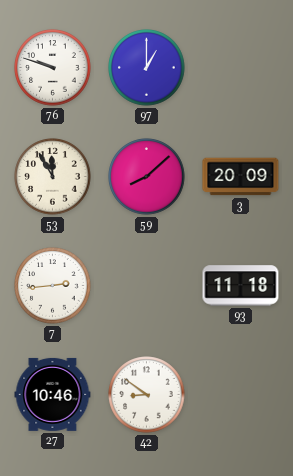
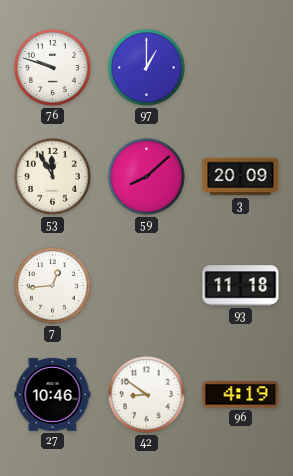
7: 2:44 -> 12:44
96: none -> 4:19
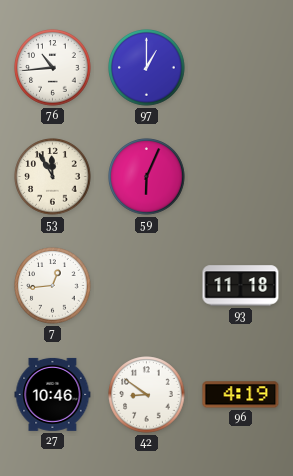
76: 9:48 -> 10:44
59: 8:08 -> 6:04
3: 20:09 -> none
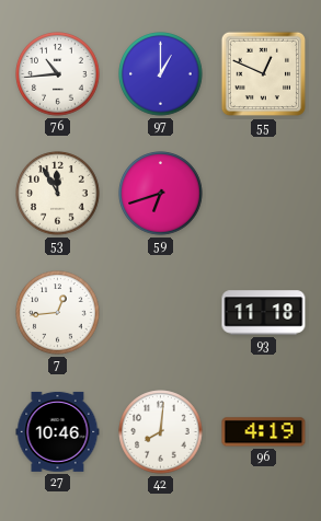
55: none -> 12:49
59: 6:04 -> 6:42
42: 8:51 -> 8:01
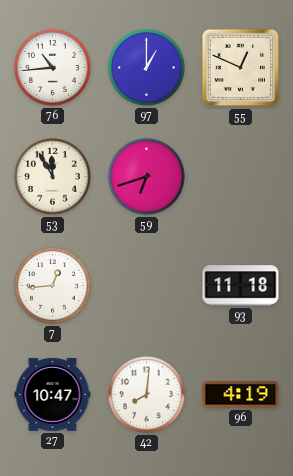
27: 10:46 -> 10:47
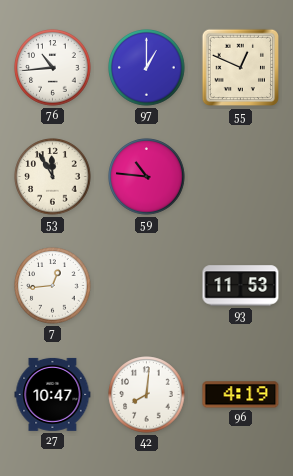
59: 6:42 -> 10:46
93: 11:18 -> 11:53
